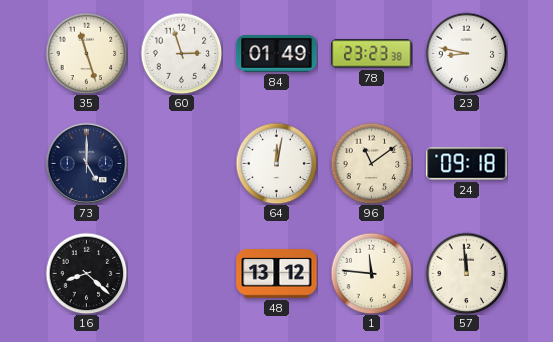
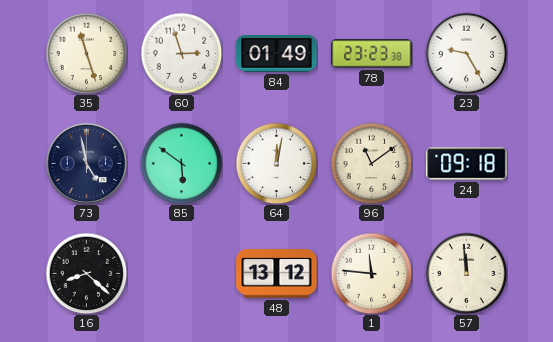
23: 8:47 -> 9:25
73: 5:00 -> 4:58
85: none -> 5:51
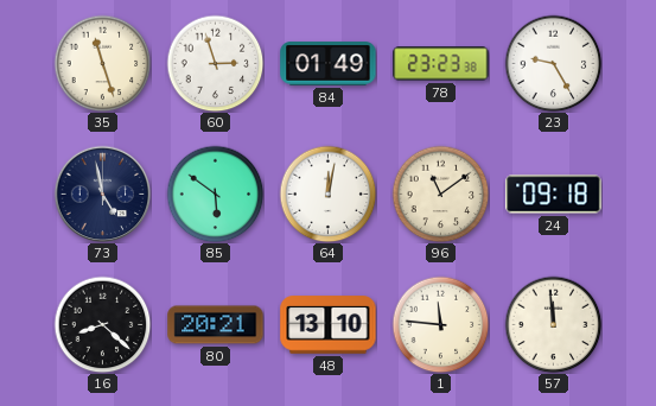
80: none -> 20:21
48: 13:12 -> 13:10
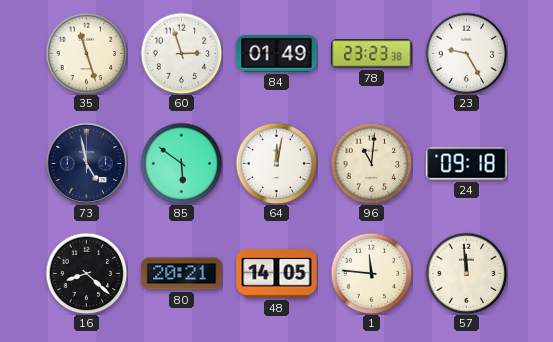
96: 11:09 -> 11:01
48: 13:10 -> 14:05
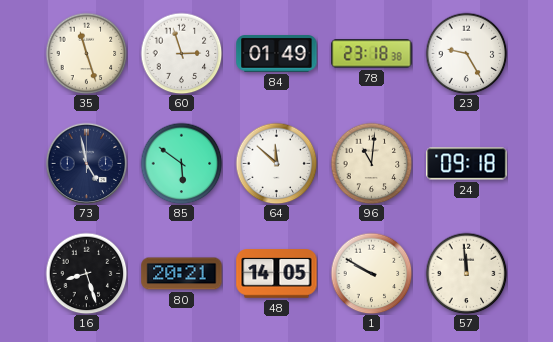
78: 23:23 -> 23:18
64: 12:02 -> 11:52
16: 8:22 -> 8:27
1: 11:46 -> 9:50
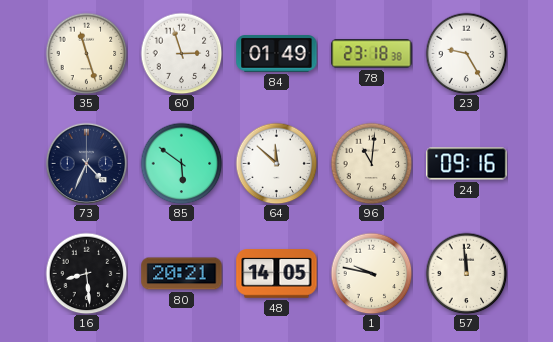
73: 4:58 -> 4:34
24: 09:18 -> 09:16
16: 8:27 -> 8:29
1: 9:50 -> 9:47
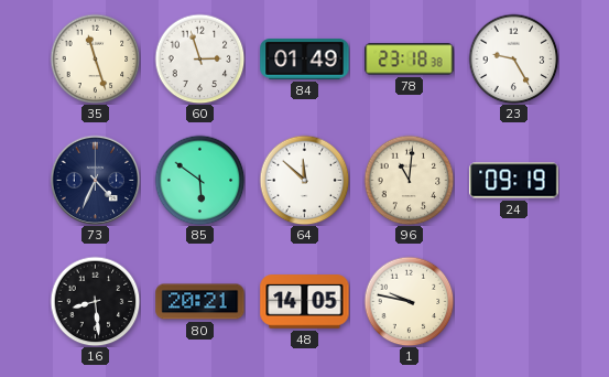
24: 09:16 -> 09:19
57: 11:59 -> none
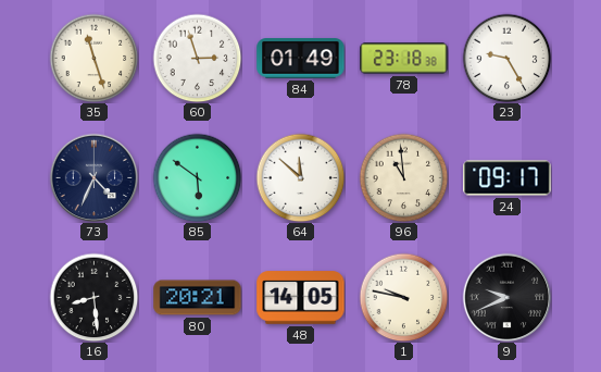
96: 11:01 -> 10:59
24: 09:19 -> 09:17
9: none -> 9:41
